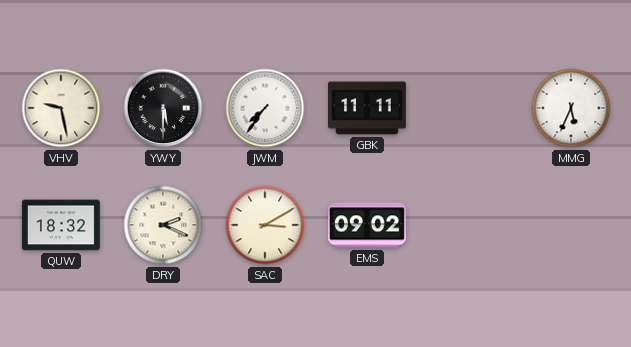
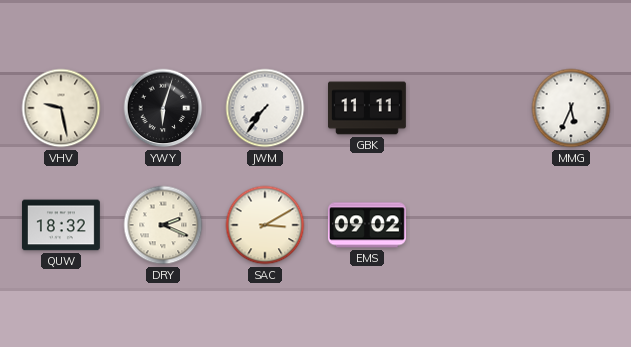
YWY: 5:30 -> 6:03
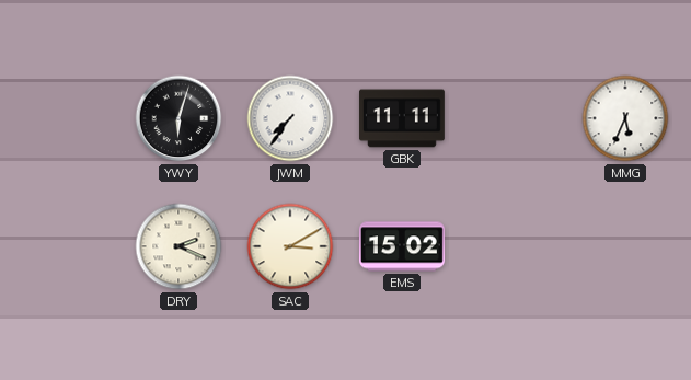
VHV: 9:28 -> none
QUW: 18:32 -> none
EMS: 09:02 -> 15:02
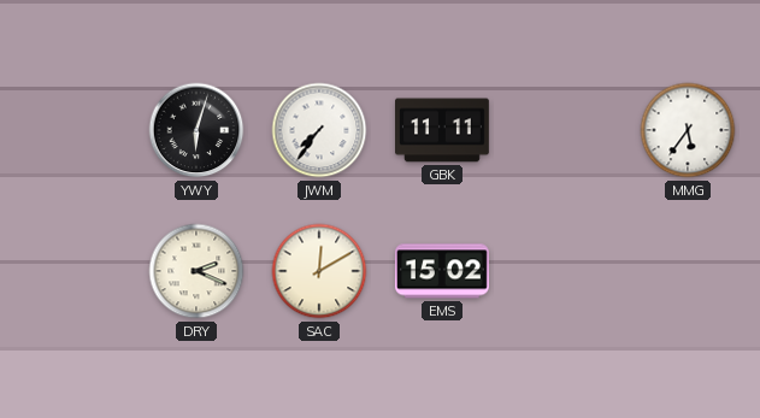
MMG: 5:34 -> 5:36
SAC: 3:10 -> 12:10
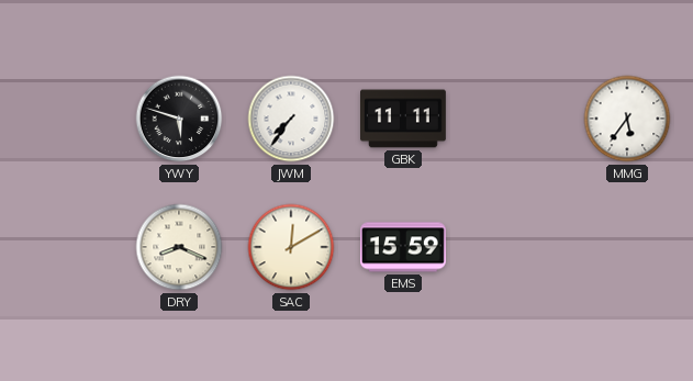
YWY: 6:03 -> 5:48
DRY: 2:19 -> 8:19
EMS: 15:02 -> 15:59
